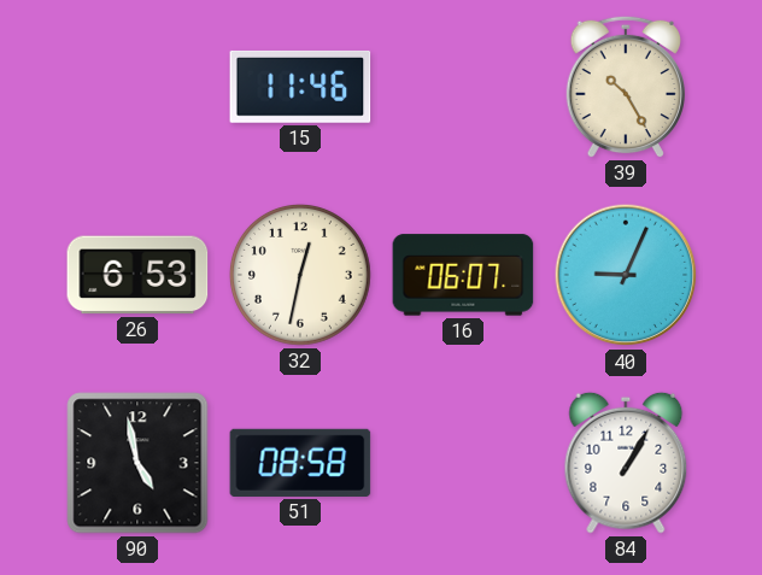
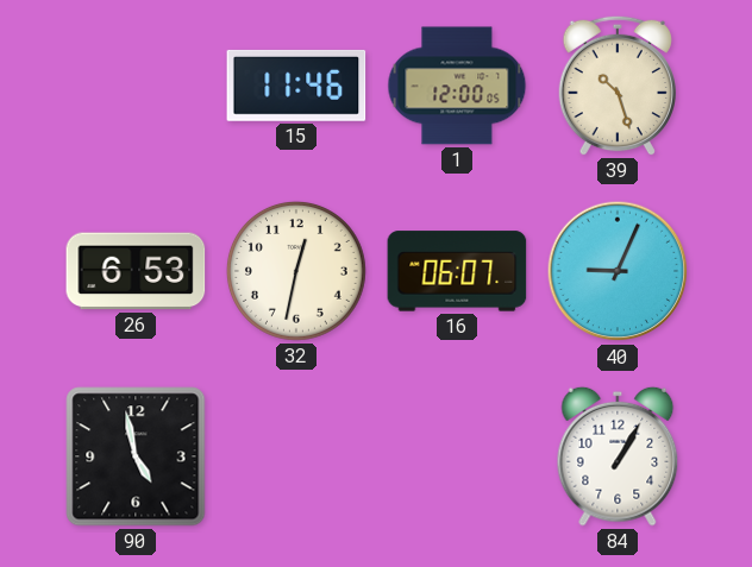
1: none -> 12:00
39: 10:25 -> 10:27
51: 08:58 -> none
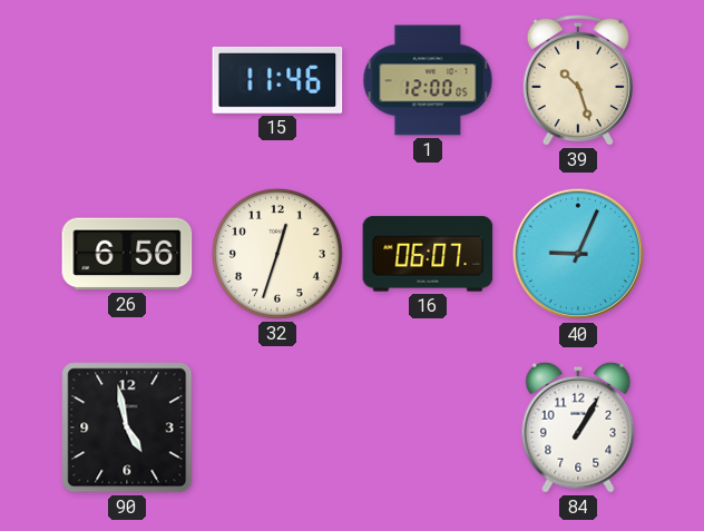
26: 6:53 -> 6:56
32: 12:32 -> 12:33
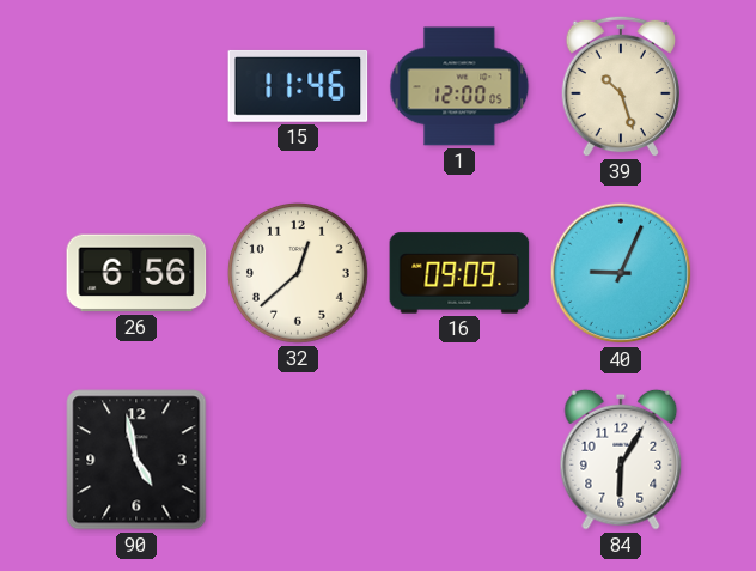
32: 12:33 -> 12:38
16: 06:07 -> 09:09
84: 1:05 -> 6:05
